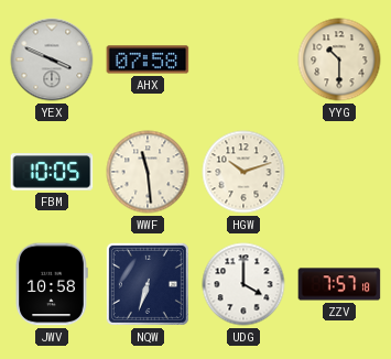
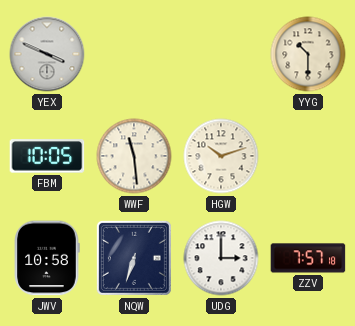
AHX: 07:58 -> none
UDG: 4:00 -> 3:00
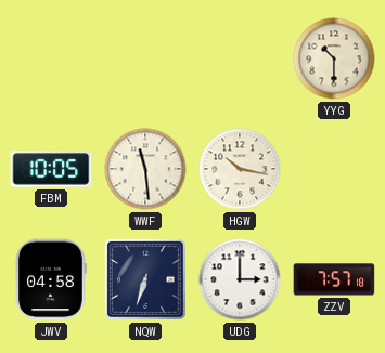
YEX: 3:49 -> none
HGW: 10:12 -> 10:17
JWV: 10:58 -> 04:58
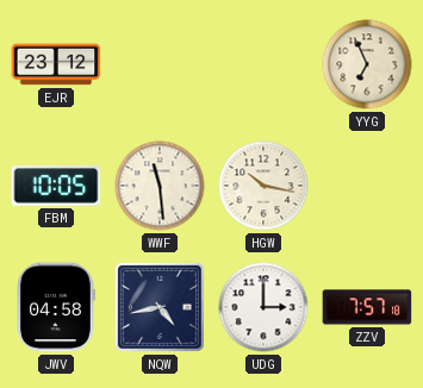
EJR: none -> 23:12
YYG: 10:30 -> 6:56
NQW: 6:33 -> 4:43
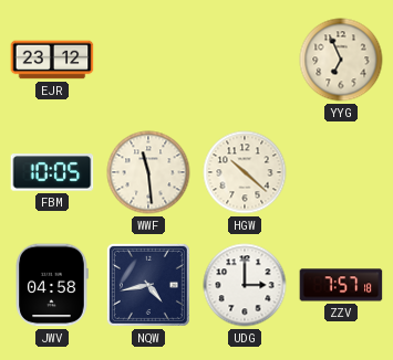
HGW: 10:17 -> 10:22
